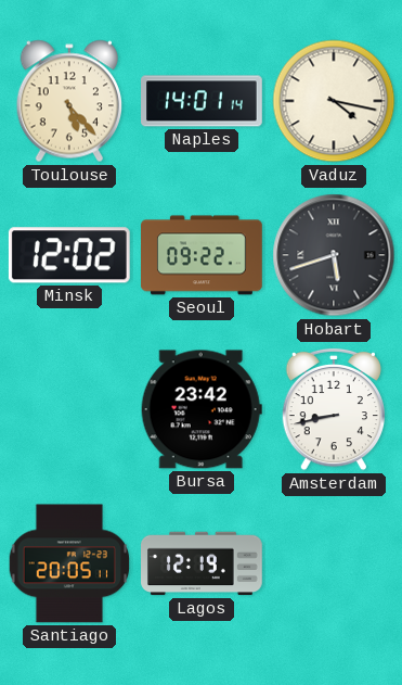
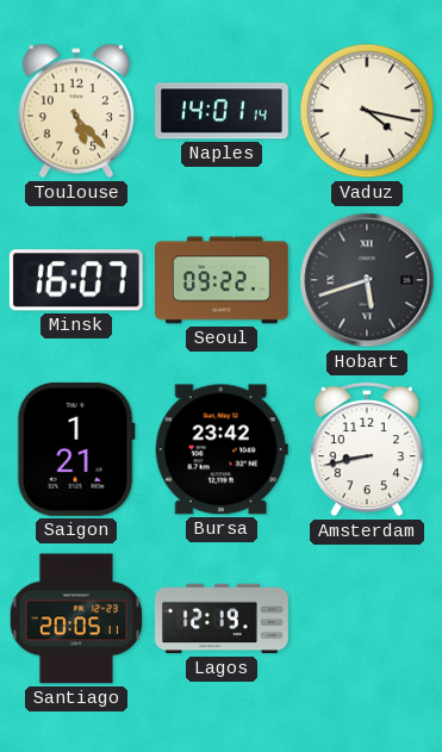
Minsk: 12:02 -> 16:07
Saigon: none -> 1:21
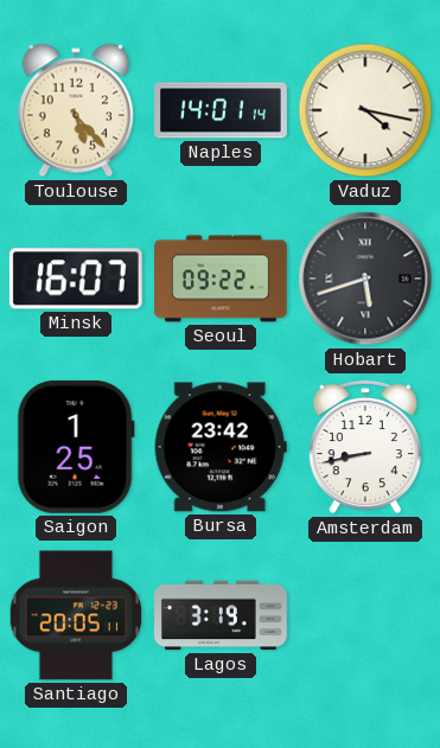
Saigon: 1:21 -> 1:25
Lagos: 12:19 -> 3:19
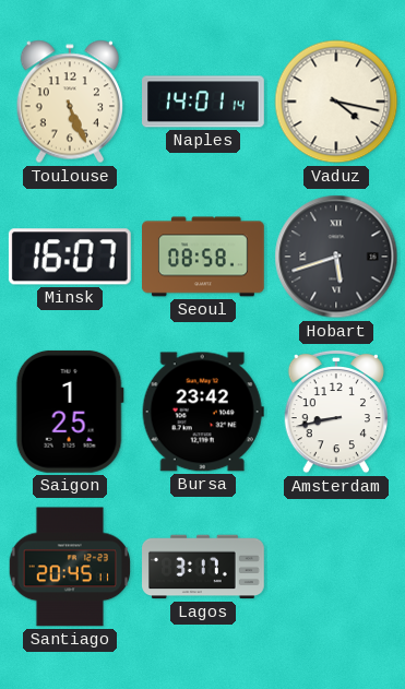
Toulouse: 5:23 -> 5:26
Seoul: 09:22 -> 08:58
Santiago: 20:05 -> 20:45
Lagos: 3:19 -> 3:17
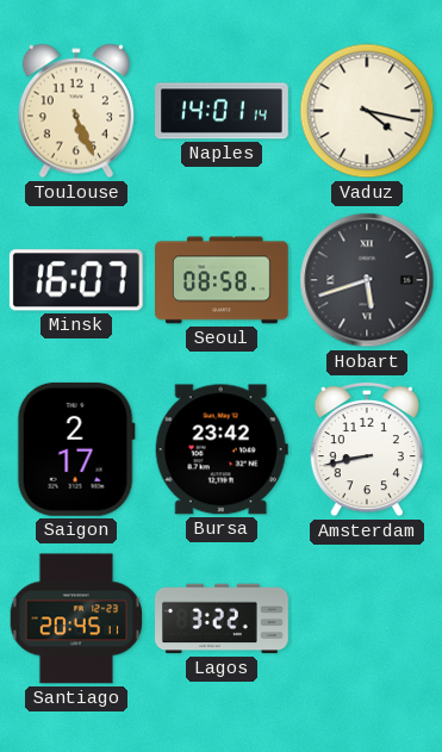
Saigon: 1:25 -> 2:17
Lagos: 3:17 -> 3:22
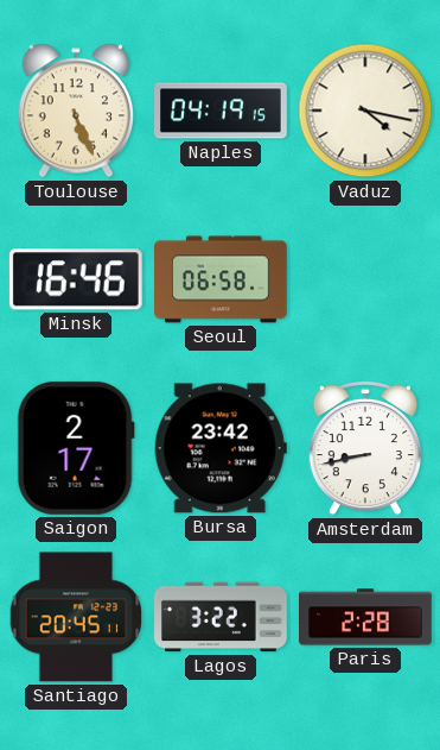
Naples: 14:01 -> 04:19
Minsk: 16:07 -> 16:46
Seoul: 08:58 -> 06:58
Hobart: 5:42 -> none
Paris: none -> 2:28
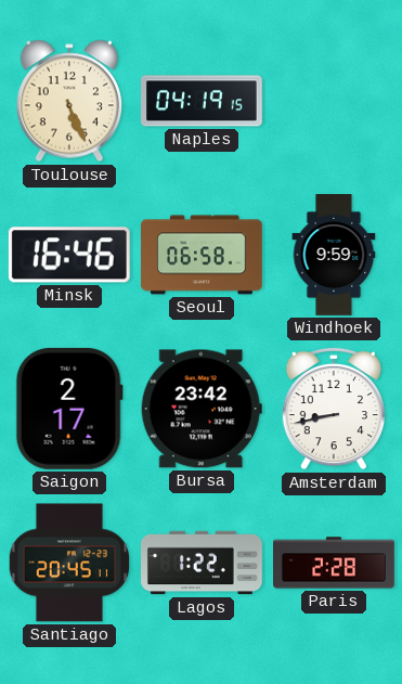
Vaduz: 4:17 -> none
Windhoek: none -> 9:59
Lagos: 3:22 -> 1:22
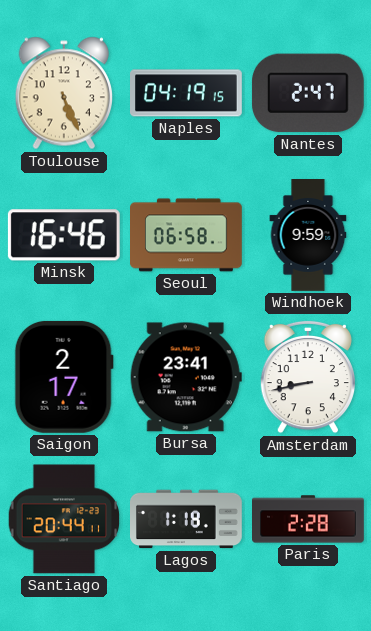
Nantes: none -> 2:47
Bursa: 23:42 -> 23:41
Santiago: 20:45 -> 20:44
Lagos: 1:22 -> 1:18
